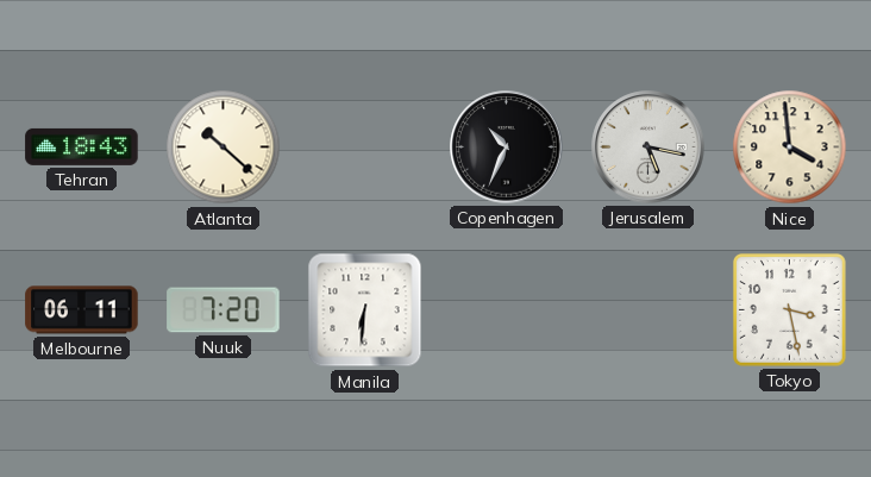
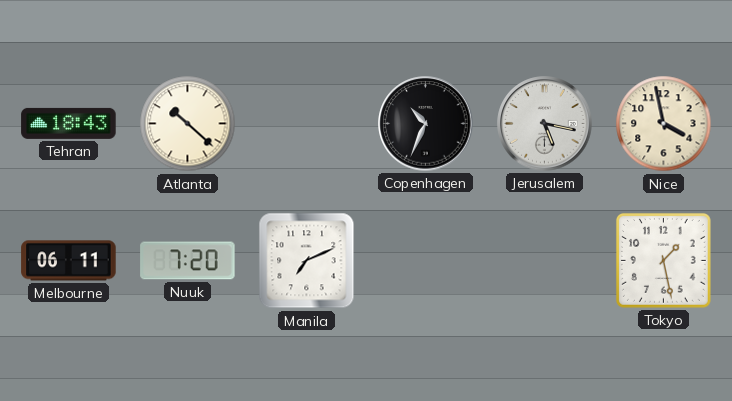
Nice: 3:59 -> 3:58
Manila: 6:31 -> 7:11
Tokyo: 3:28 -> 1:28
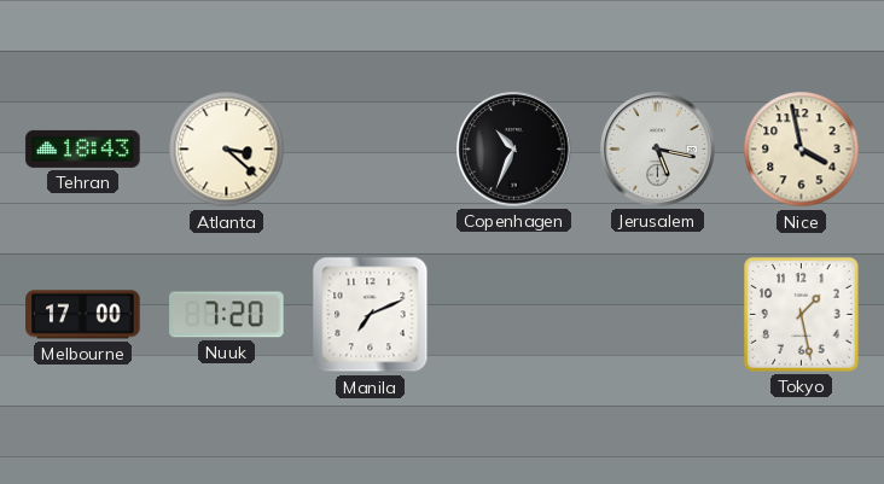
Atlanta: 10:22 -> 3:22
Melbourne: 06:11 -> 17:00
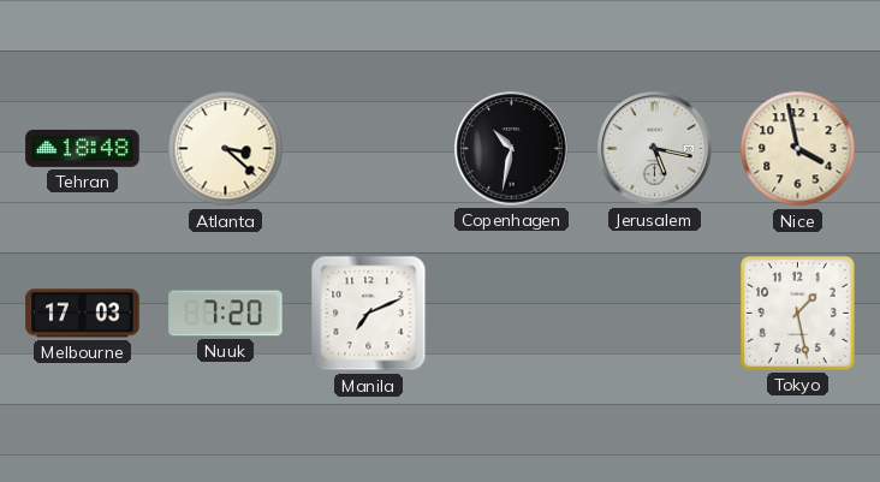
Tehran: 18:43 -> 18:48
Copenhagen: 10:34 -> 10:32
Melbourne: 17:00 -> 17:03
